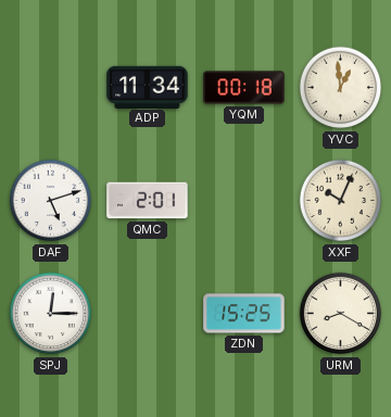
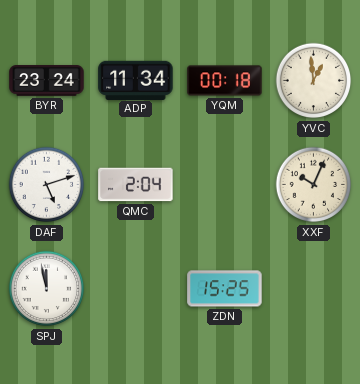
BYR: none -> 23:24
QMC: 2:01 -> 2:04
SPJ: 12:15 -> 11:58
URM: 8:20 -> none
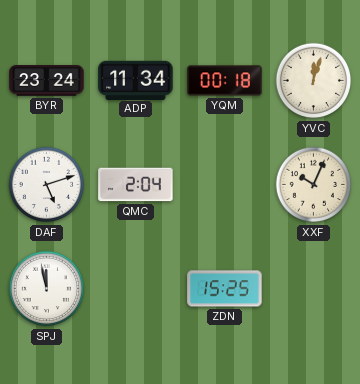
YVC: 12:59 -> 12:03
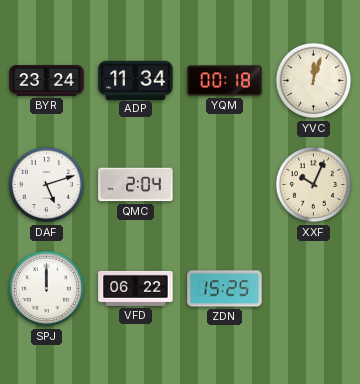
SPJ: 11:58 -> 12:00
VFD: none -> 06:22
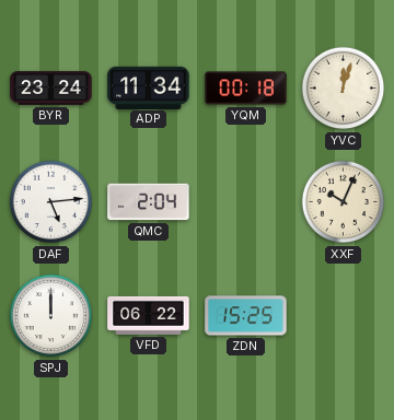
DAF: 5:12 -> 5:14
